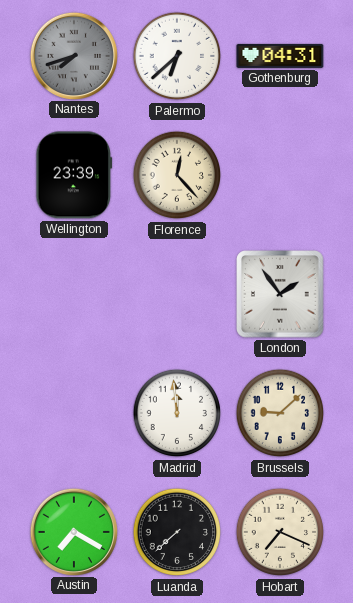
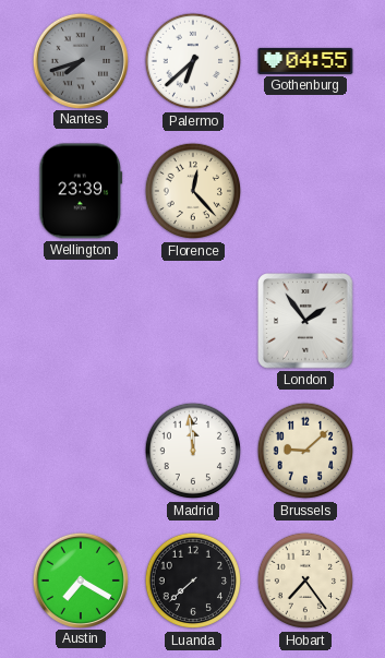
Gothenburg: 04:31 -> 04:55
Hobart: 7:19 -> 7:24
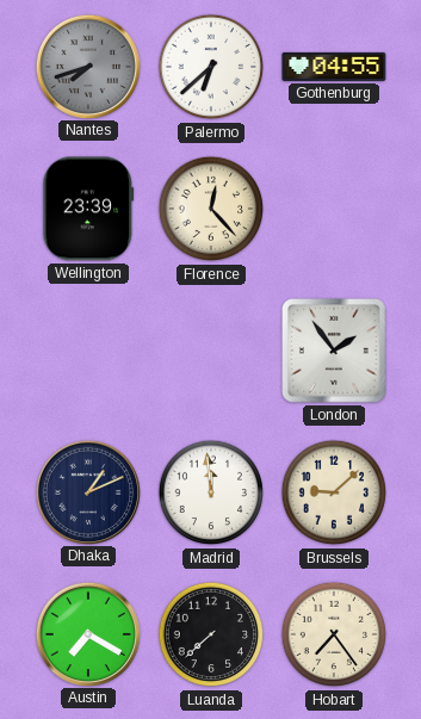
Dhaka: none -> 1:11
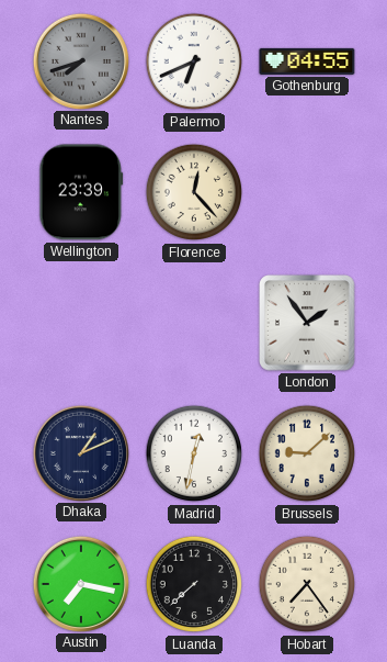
Palermo: 6:38 -> 6:41
Madrid: 11:59 -> 12:32
Austin: 7:20 -> 7:17
